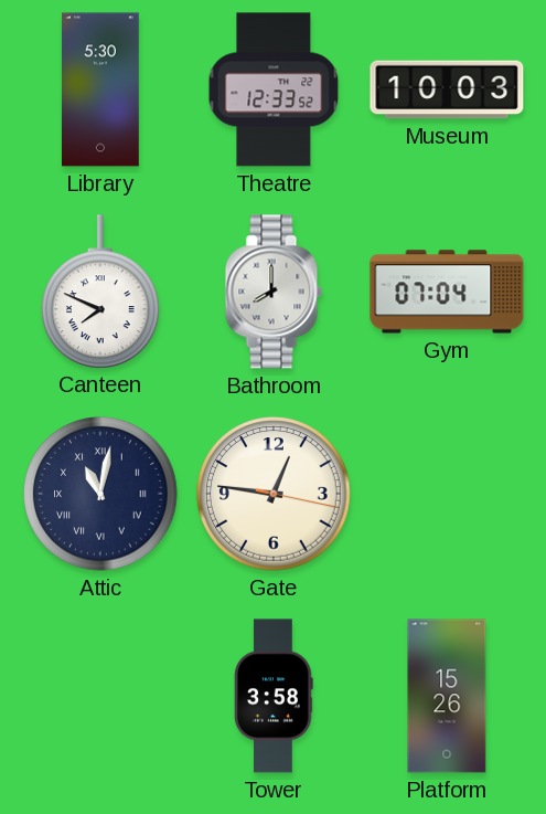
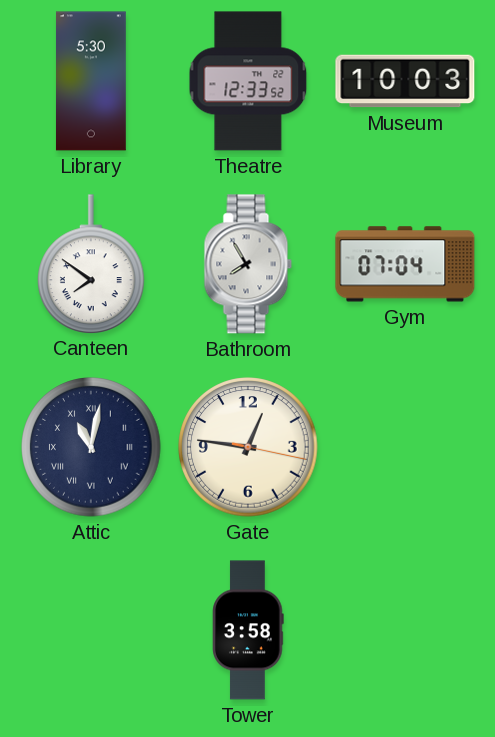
Canteen: 7:49 -> 7:51
Bathroom: 8:00 -> 7:55
Platform: 15:26 -> none
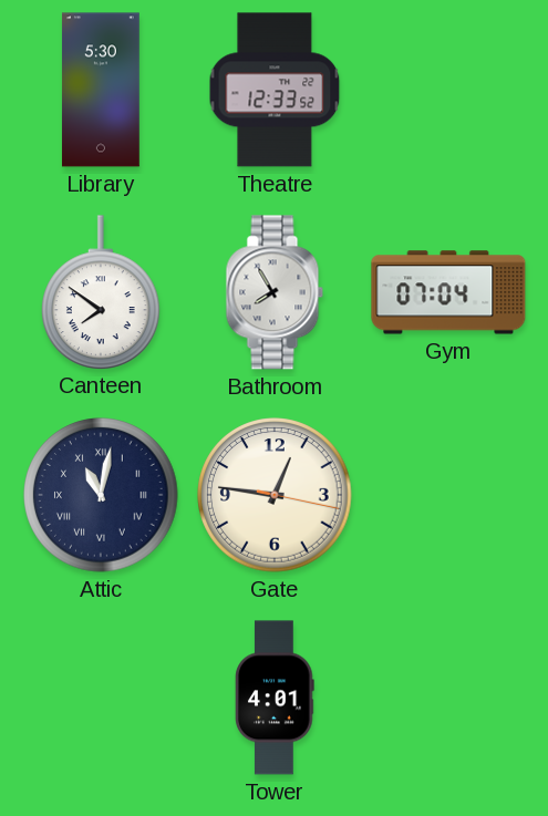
Museum: 10:03 -> none
Tower: 3:58 -> 4:01
